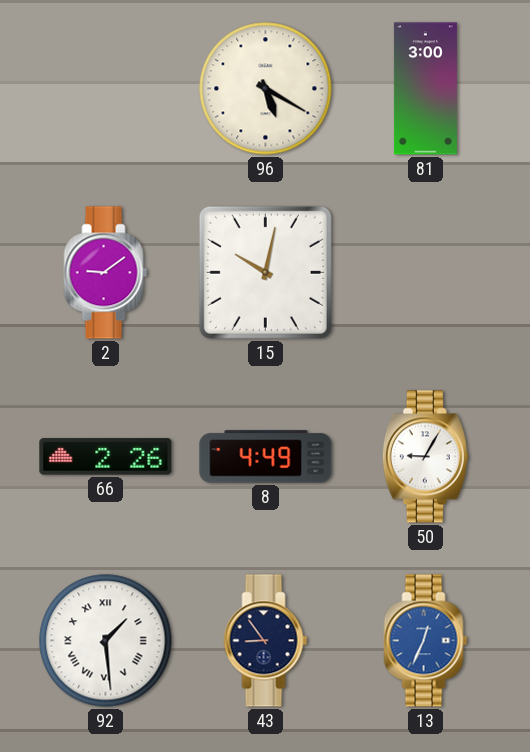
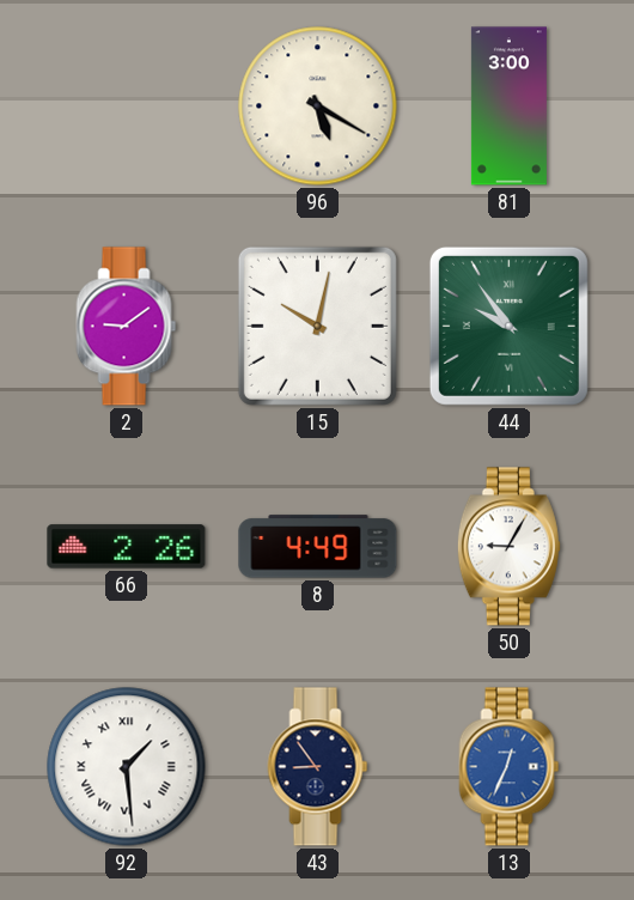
44: none -> 9:54
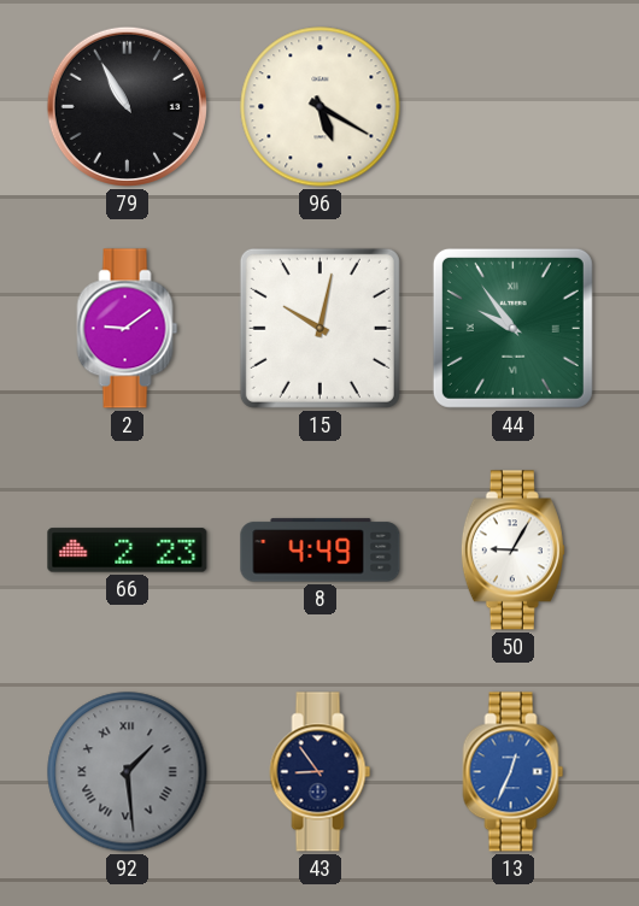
79: none -> 10:55
81: 3:00 -> none
66: 2:26 -> 2:23
92 dial: white -> grey
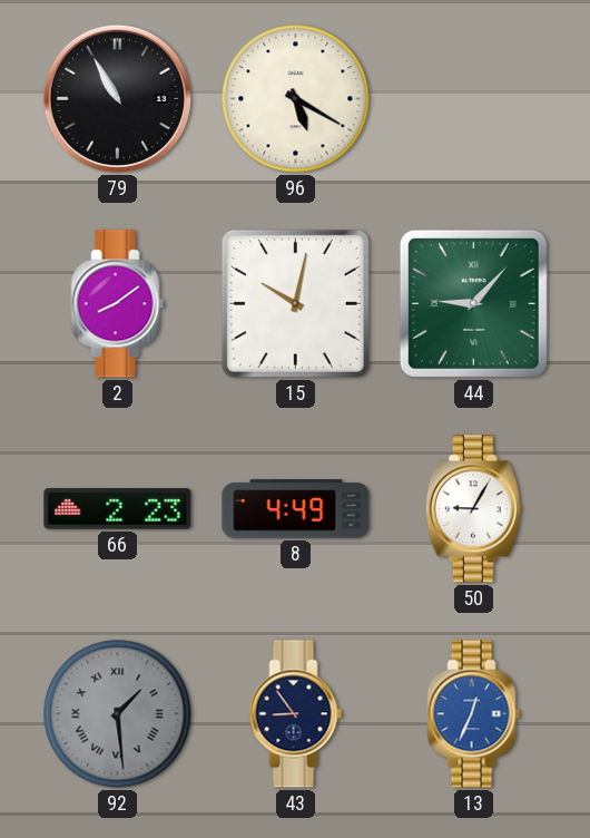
2: 9:09 -> 8:09
44: 9:54 -> 9:07
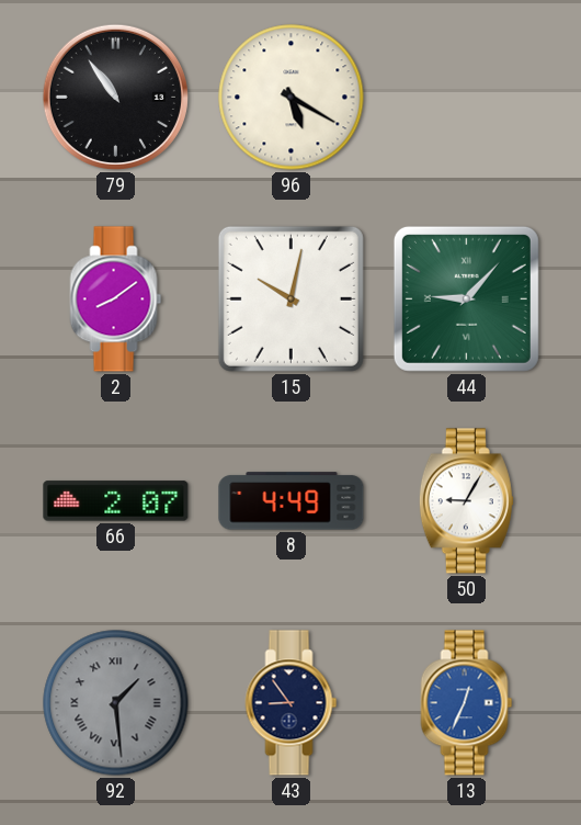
79: 10:55 -> 10:54
66: 2:23 -> 2:07
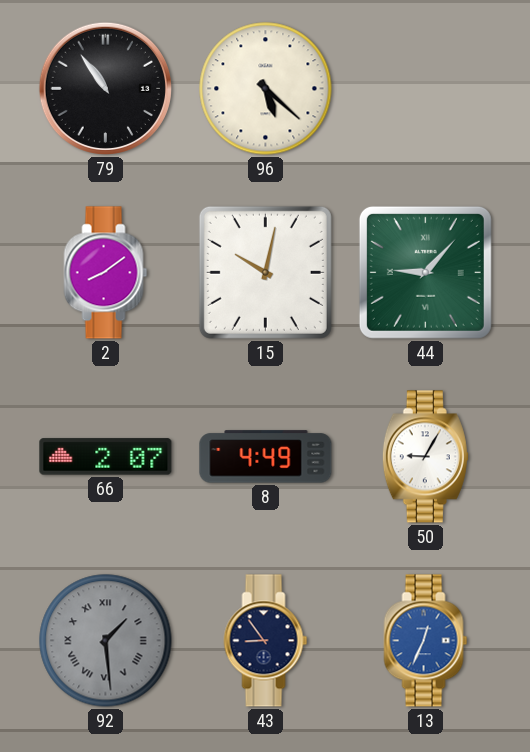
96: 5:20 -> 5:22
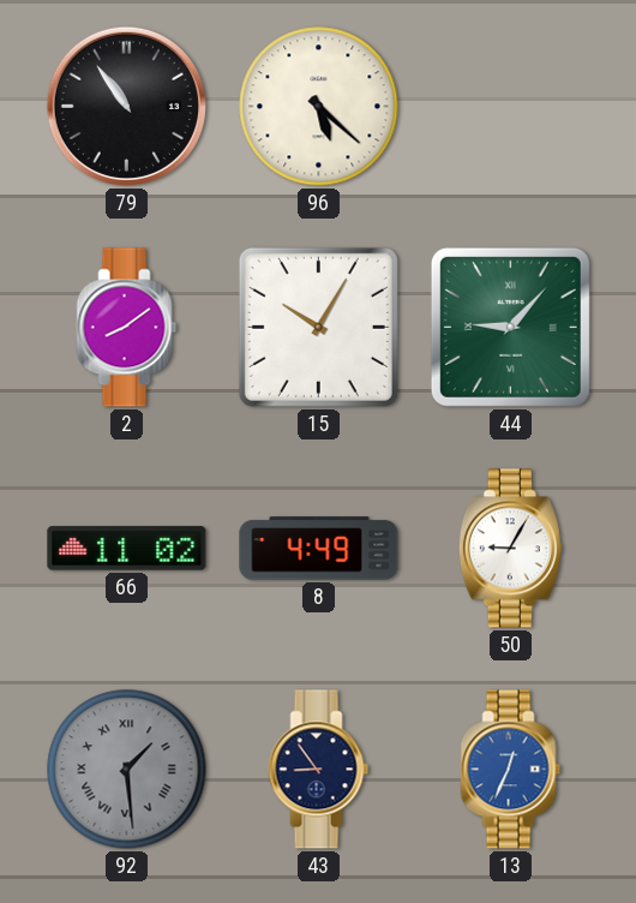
15: 10:02 -> 10:05
66: 2:07 -> 11:02
